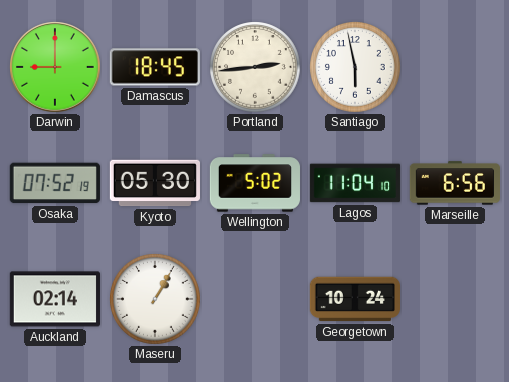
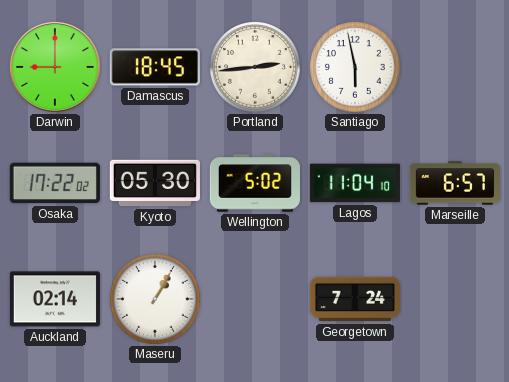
Osaka: 07:52 -> 17:22
Marseille: 6:56 -> 6:57
Georgetown: 10:24 -> 7:24
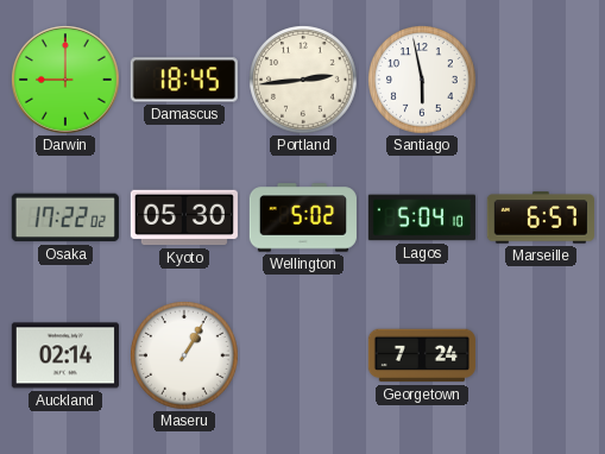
Lagos: 11:04 -> 5:04
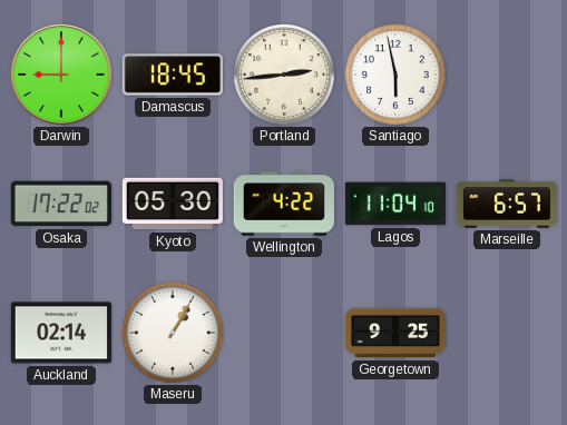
Wellington: 5:02 -> 4:22
Lagos: 5:04 -> 11:04
Georgetown: 7:24 -> 9:25
